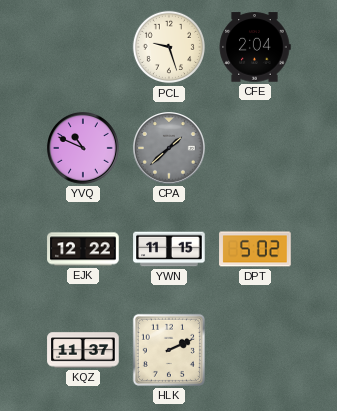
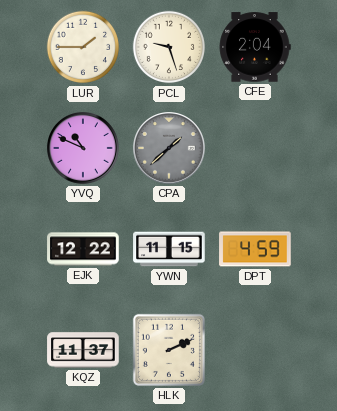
LUR: none -> 1:45
DPT: 5:02 -> 4:59
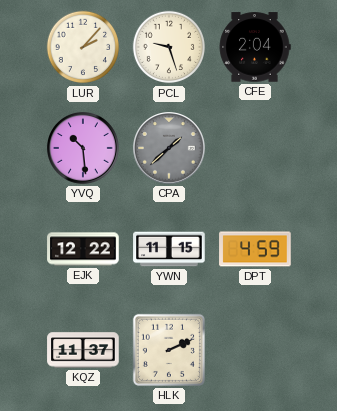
LUR: 1:45 -> 2:07
YVQ: 10:49 -> 10:29
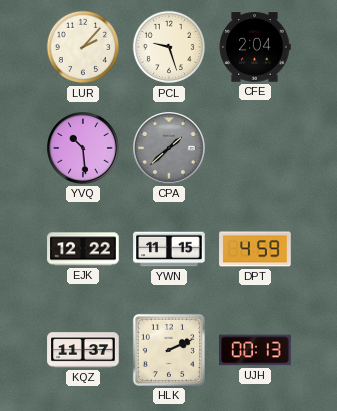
UJH: none -> 00:13
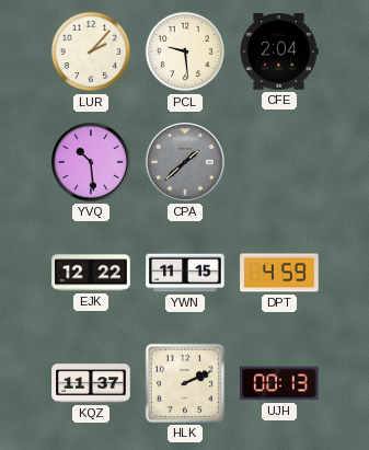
PCL: 9:27 -> 9:29
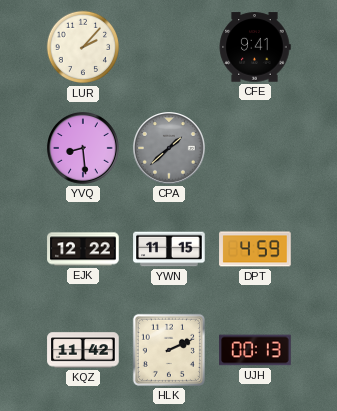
PCL: 9:29 -> none
CFE: 2:04 -> 9:41
YVQ: 10:29 -> 8:29
KQZ: 11:37 -> 11:42
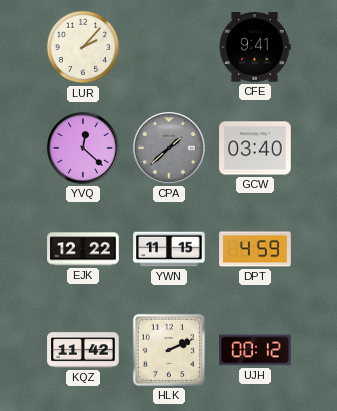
YVQ: 8:29 -> 12:22
GCW: none -> 03:40
UJH: 00:13 -> 00:12
